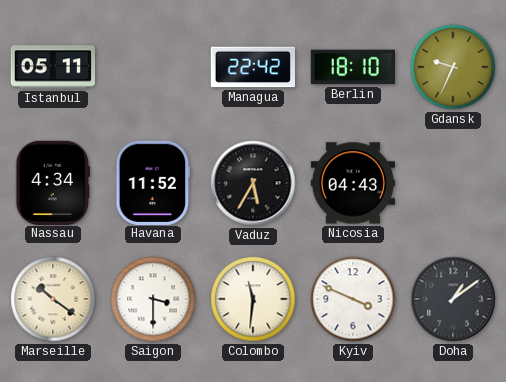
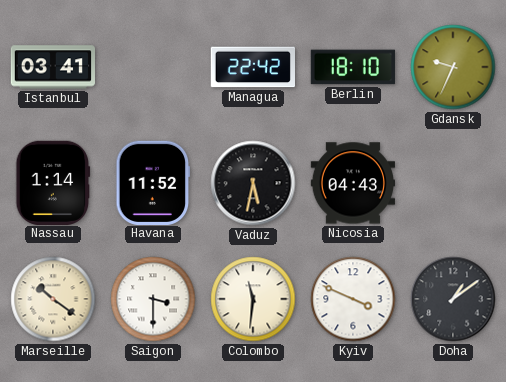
Istanbul: 05:11 -> 03:41
Nassau: 4:34 -> 1:14
Vaduz: 5:35 -> 5:32
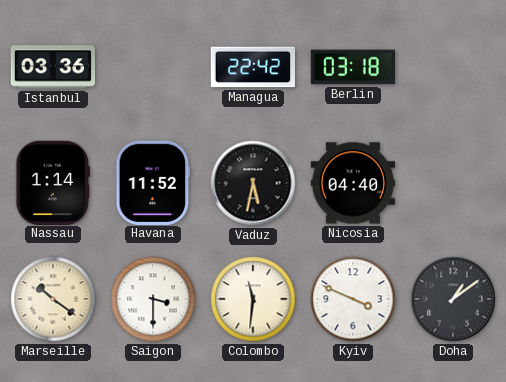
Istanbul: 03:41 -> 03:36
Berlin: 18:10 -> 03:18
Gdansk: 9:34 -> none
Nicosia: 04:43 -> 04:40
